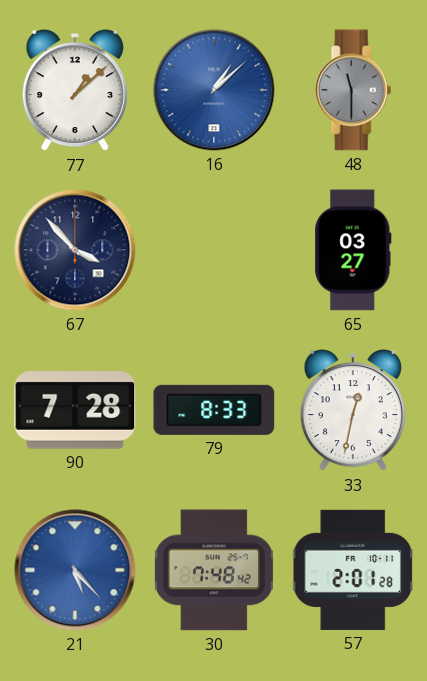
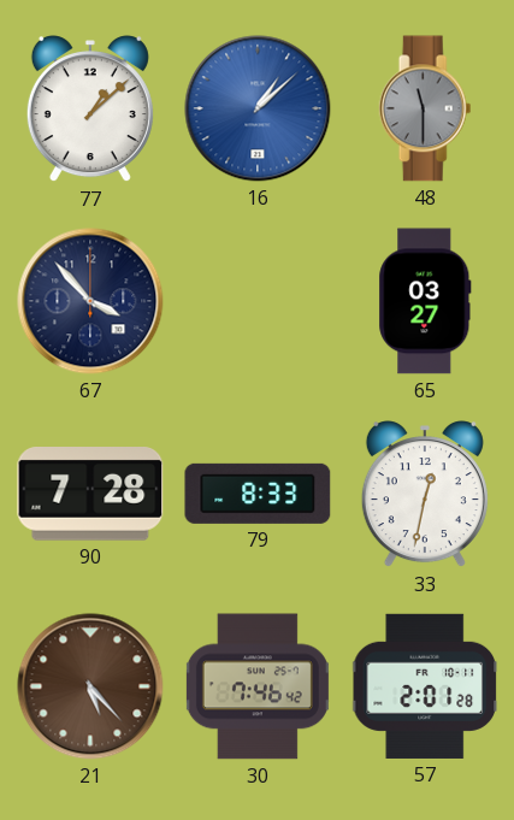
21 dial: blue -> brown
30: 7:48 -> 7:46
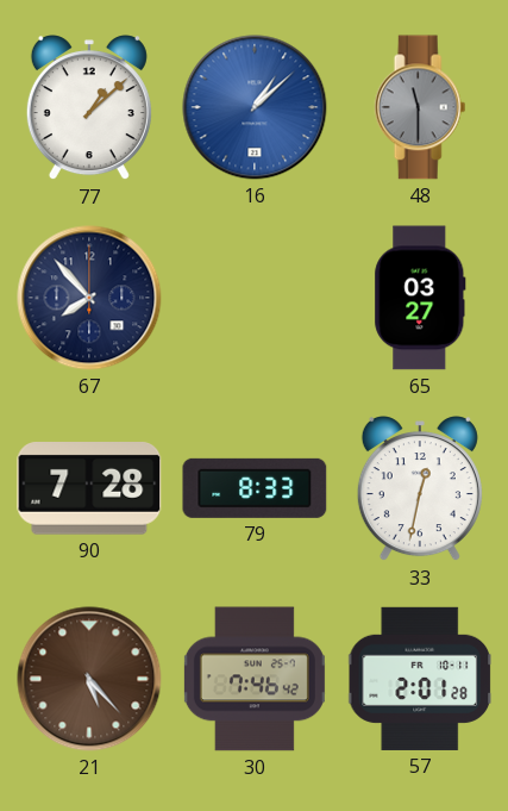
67: 3:53 -> 7:53
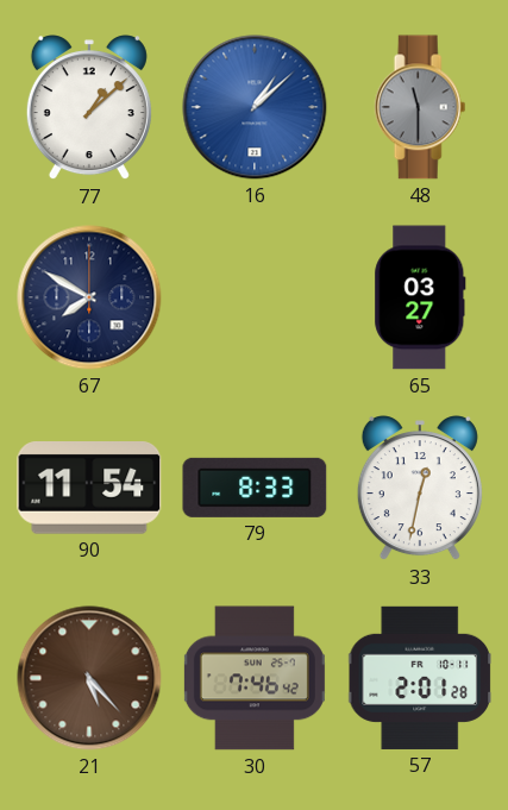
67: 7:53 -> 7:50
90: 7:28 -> 11:54
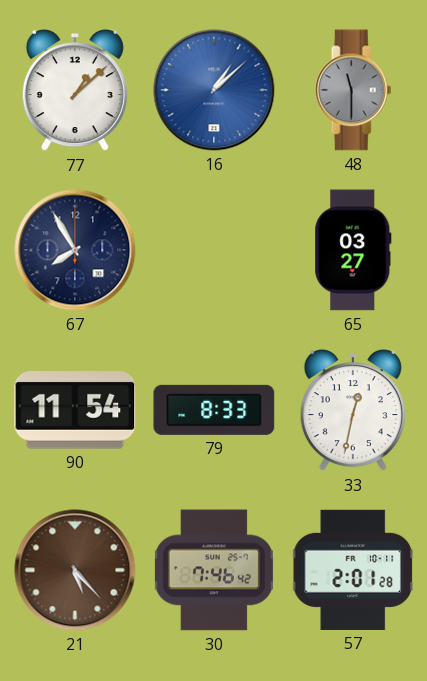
67: 7:50 -> 7:55
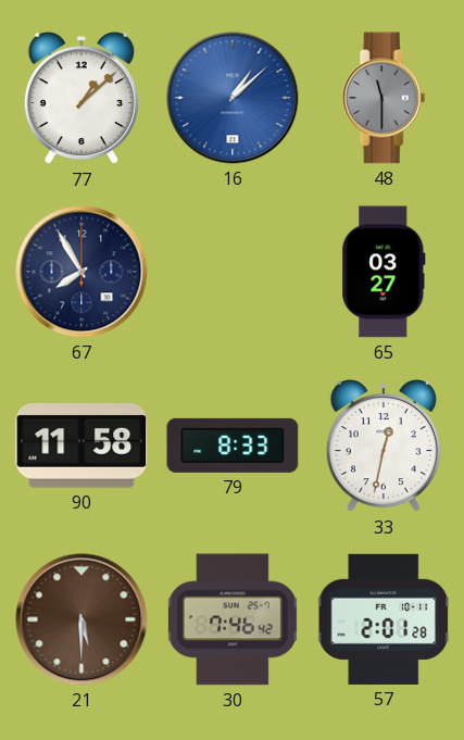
90: 11:54 -> 11:58
21: 5:23 -> 5:30
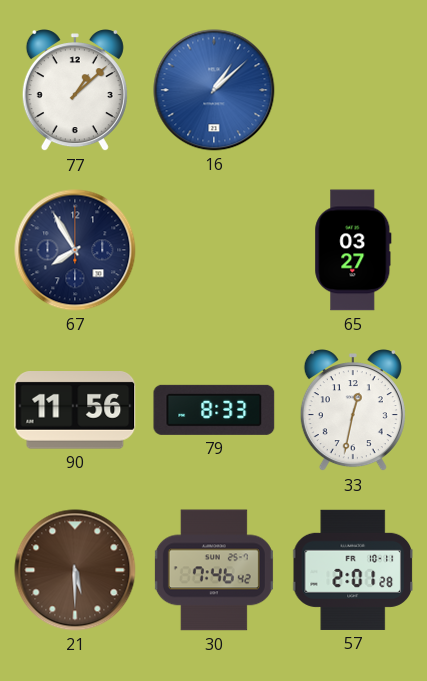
48: 11:30 -> none
90: 11:58 -> 11:56
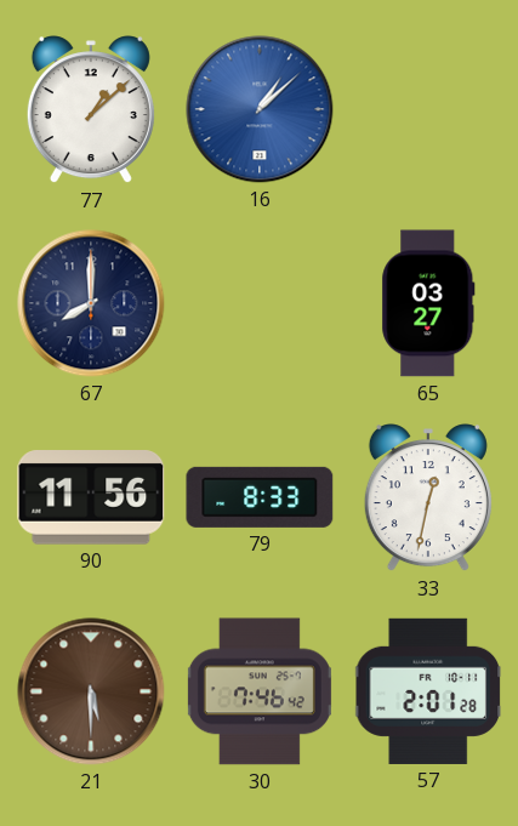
67: 7:55 -> 8:00
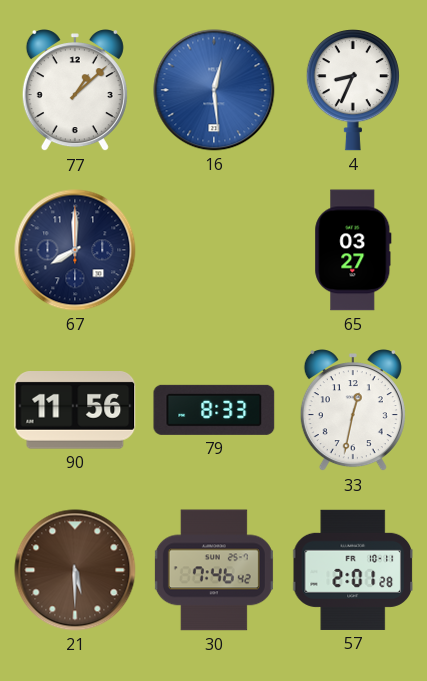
16: 1:08 -> 12:29
4: none -> 8:34
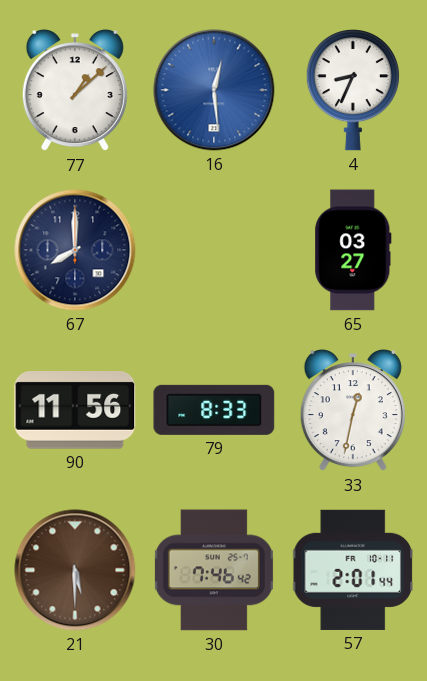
57: 2:01:28 -> 2:01:44
